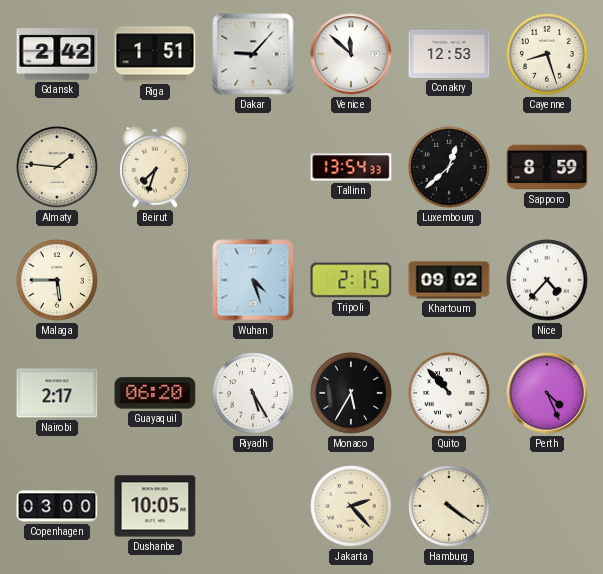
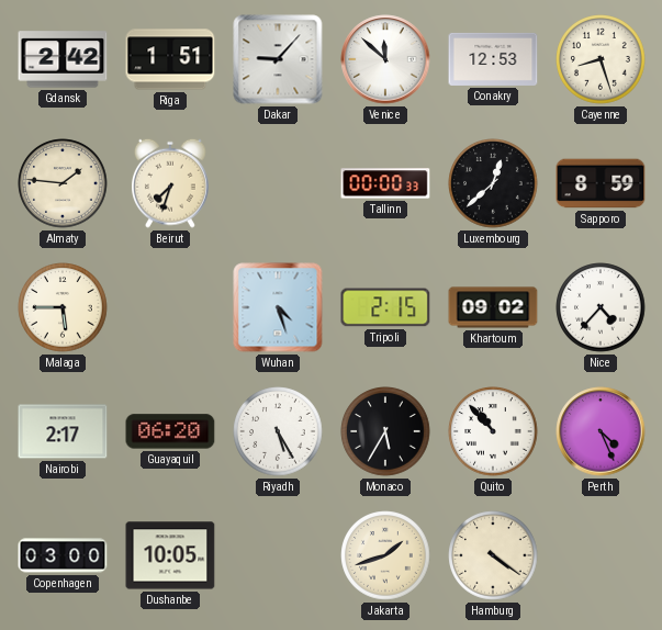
Tallinn: 13:54 -> 00:00
Jakarta: 2:23 -> 1:42
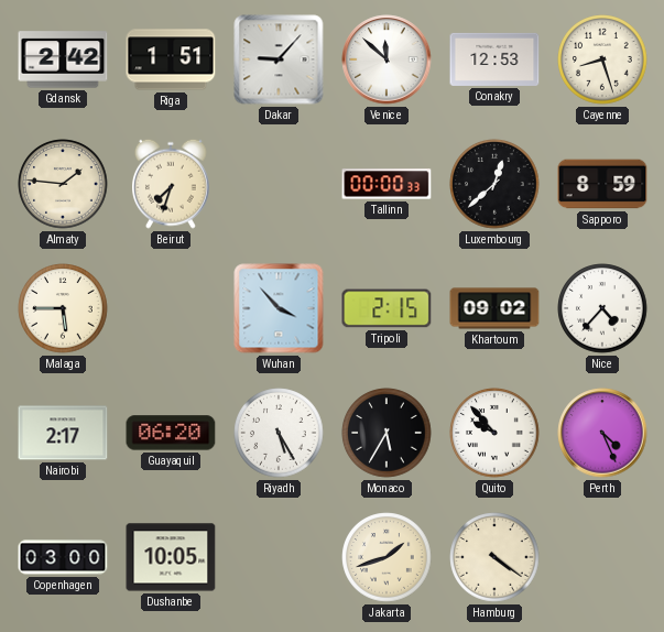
Wuhan: 4:27 -> 3:53
Quito: 10:53 -> 9:53
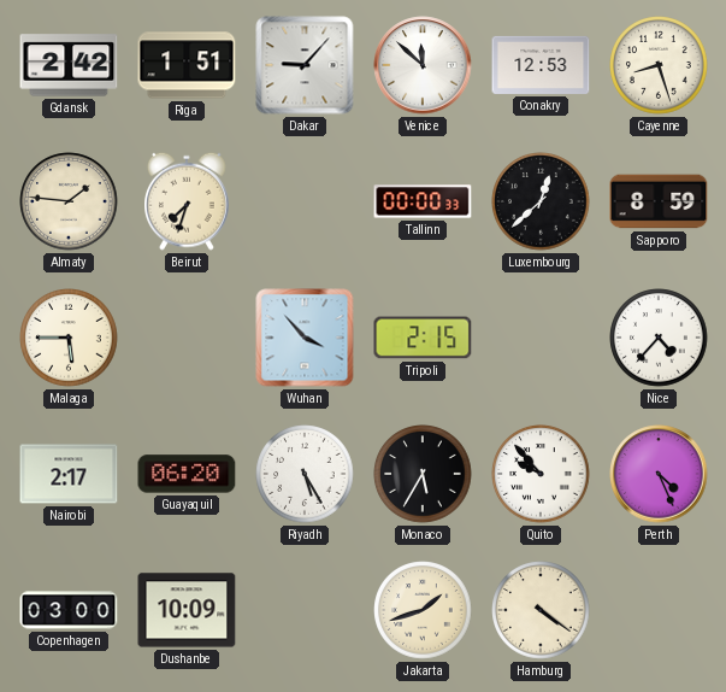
Khartoum: 09:02 -> none
Dushanbe: 10:05 -> 10:09
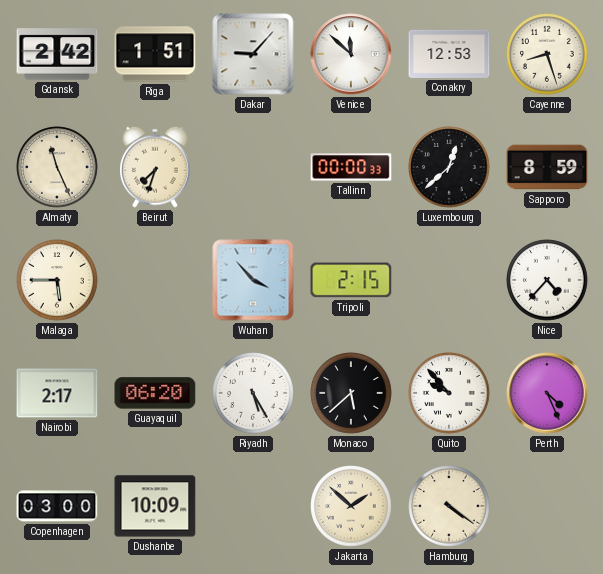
Almaty: 1:46 -> 11:26
Monaco: 5:35 -> 5:38
Jakarta: 1:42 -> 1:52
